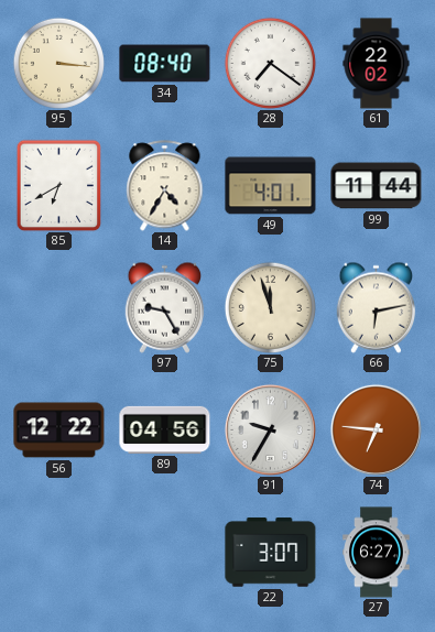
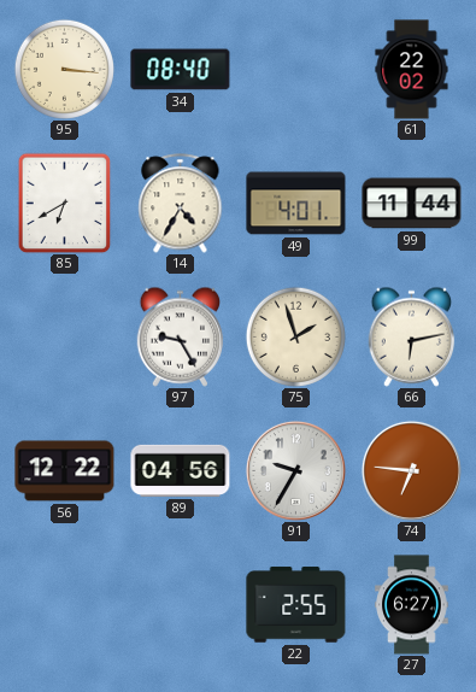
28: 7:21 -> none
75: 11:57 -> 1:57
22: 3:07 -> 2:55
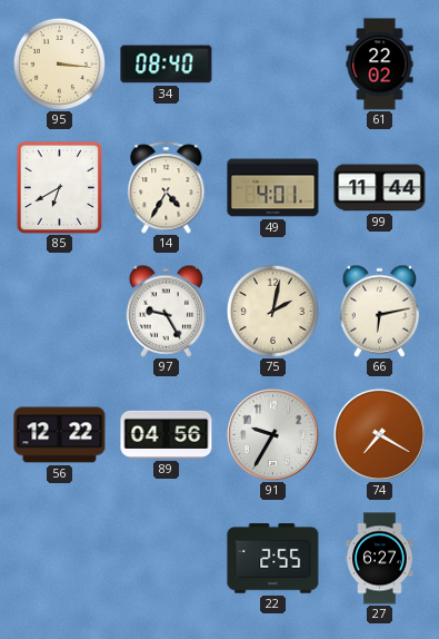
75: 1:57 -> 2:02
74: 6:46 -> 7:20
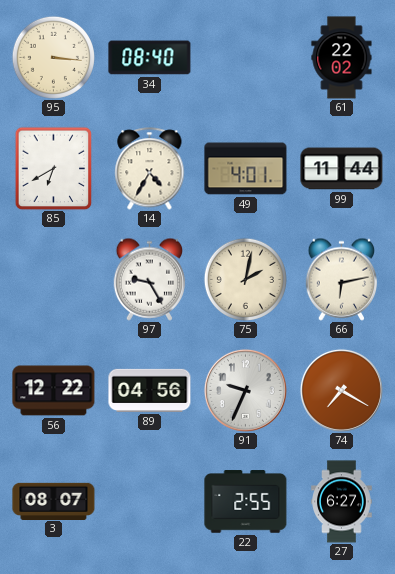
91: 9:35 -> 9:34
3: none -> 08:07
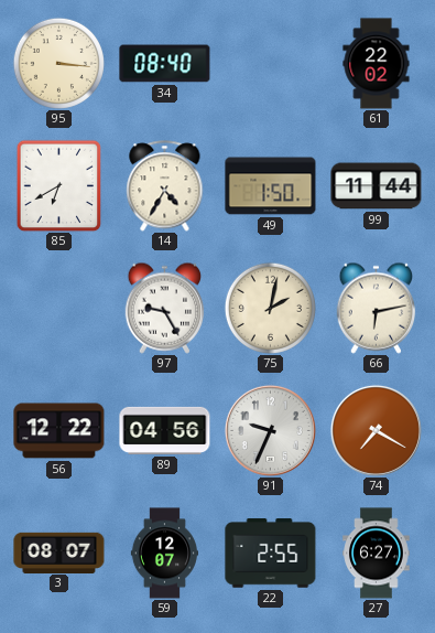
49: 4:01 -> 1:50
59: none -> 12:07
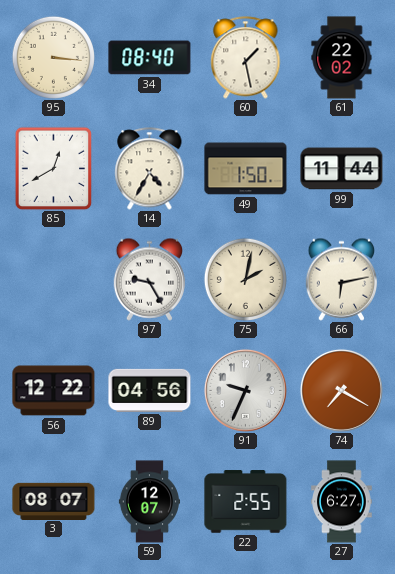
60: none -> 1:28
85: 6:40 -> 12:40
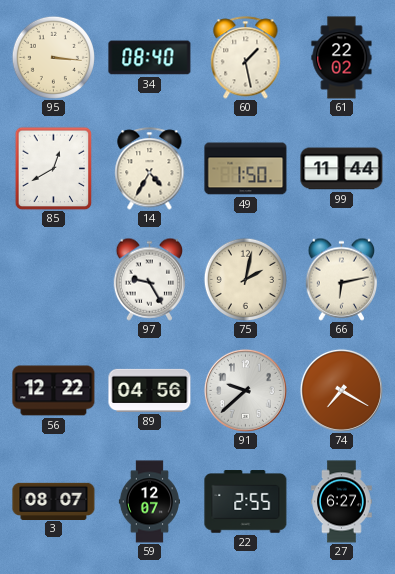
91: 9:34 -> 9:38
